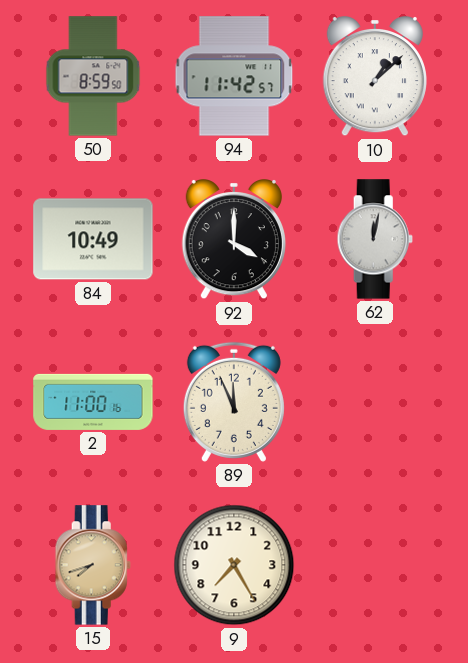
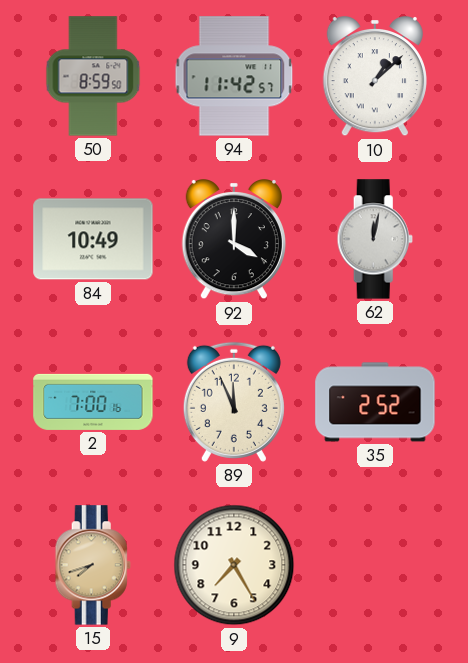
2: 11:00 -> 7:00
35: none -> 2:52
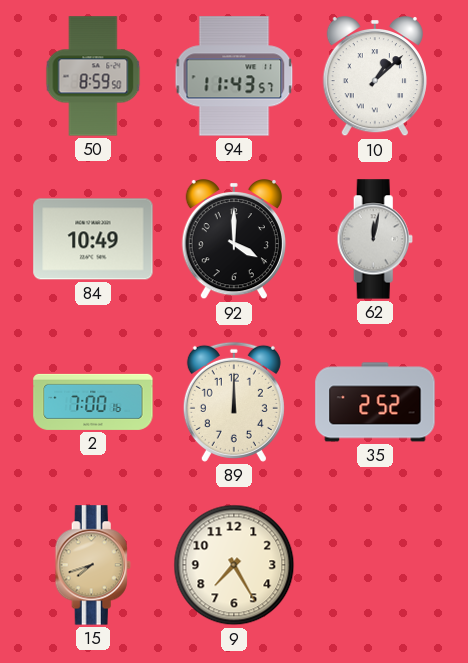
94: 11:42 -> 11:43
89: 11:56 -> 12:00
